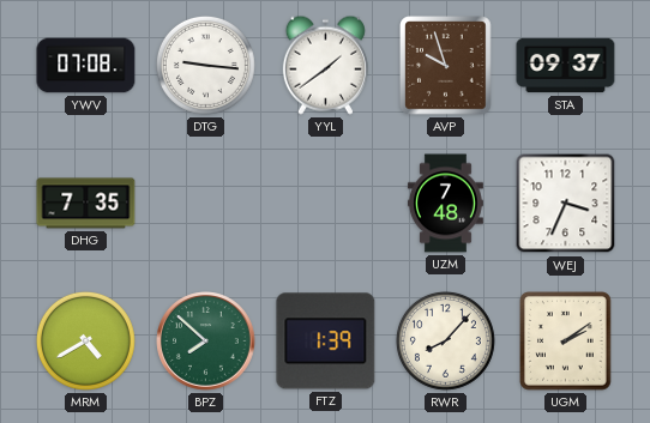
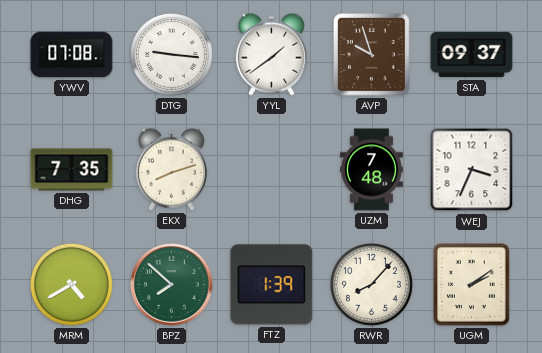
EKX: none -> 8:12
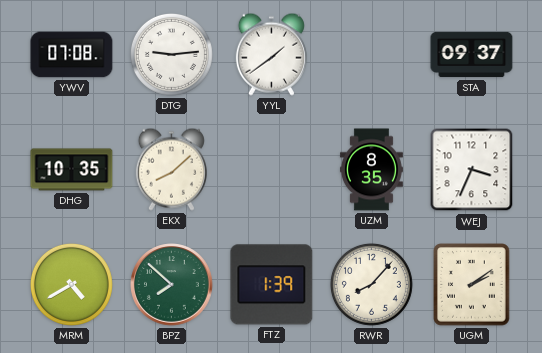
DTG: 9:16 -> 9:14
AVP: 9:57 -> none
DHG: 7:35 -> 10:35
EKX: 8:12 -> 8:08
UZM: 7:48 -> 8:35
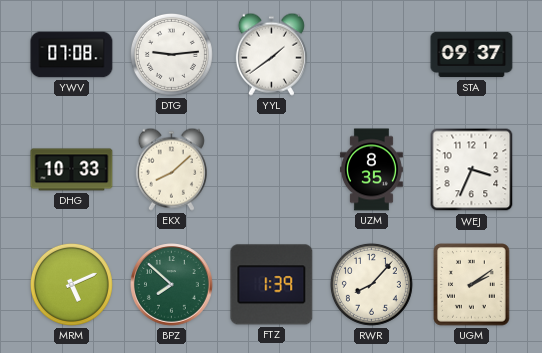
DHG: 10:35 -> 10:33
MRM: 4:40 -> 5:11
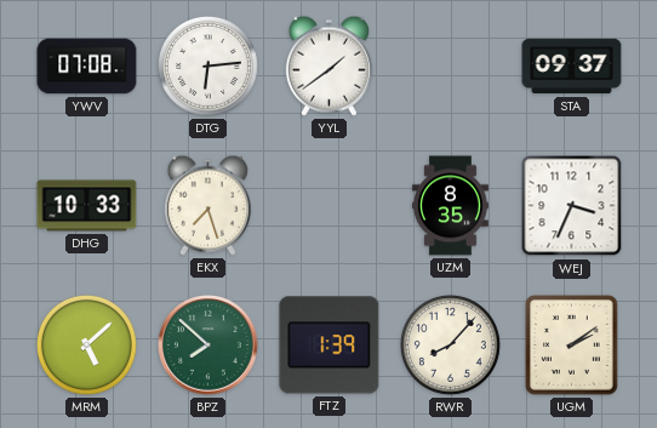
DTG: 9:14 -> 6:14
EKX: 8:08 -> 7:27
MRM: 5:11 -> 5:08
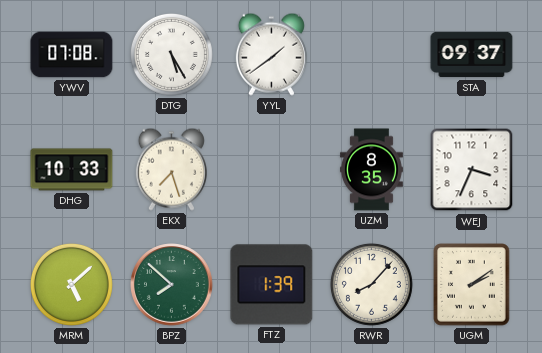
DTG: 6:14 -> 5:25
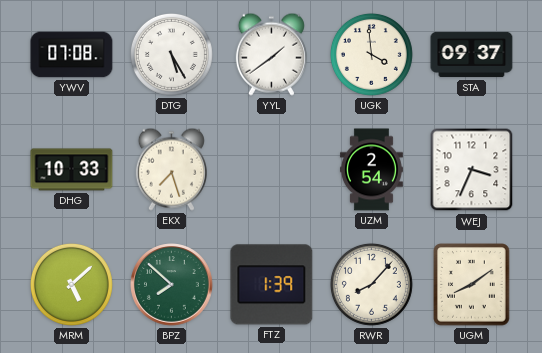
UGK: none -> 3:59
UZM: 8:35 -> 2:54
UGM: 2:09 -> 8:09
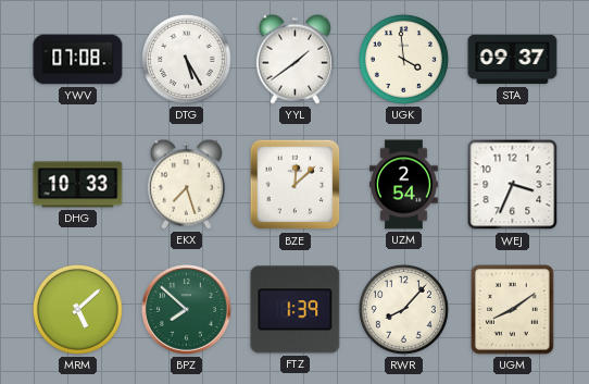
BZE: none -> 12:08
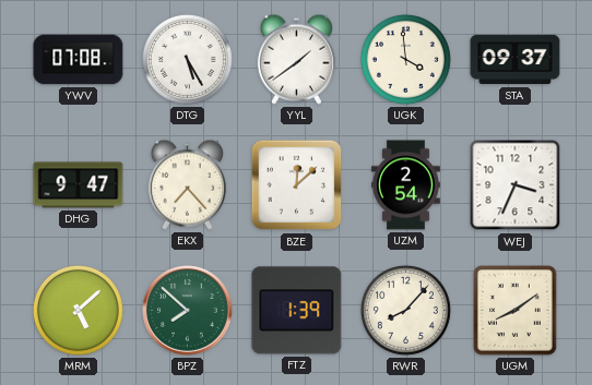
DHG: 10:33 -> 9:47
EKX: 7:27 -> 7:23
